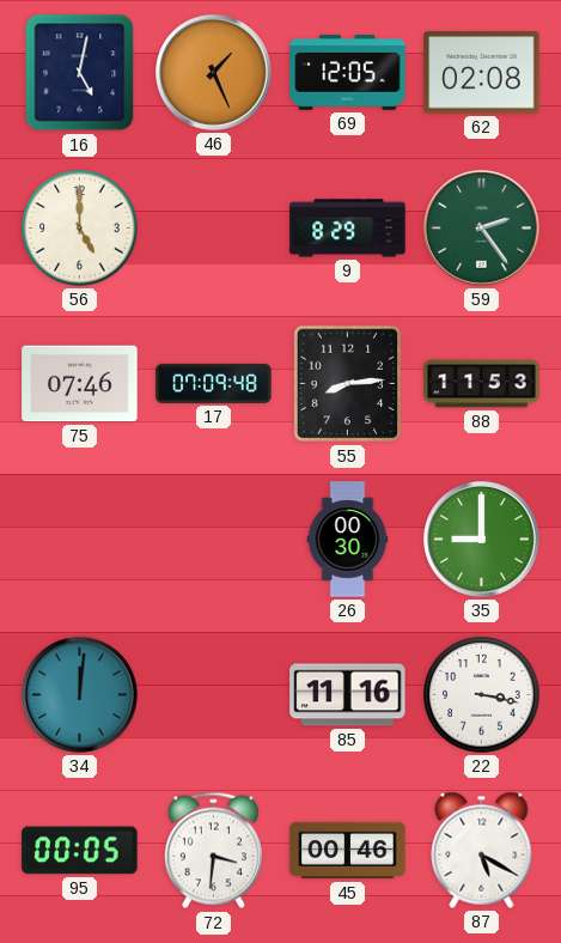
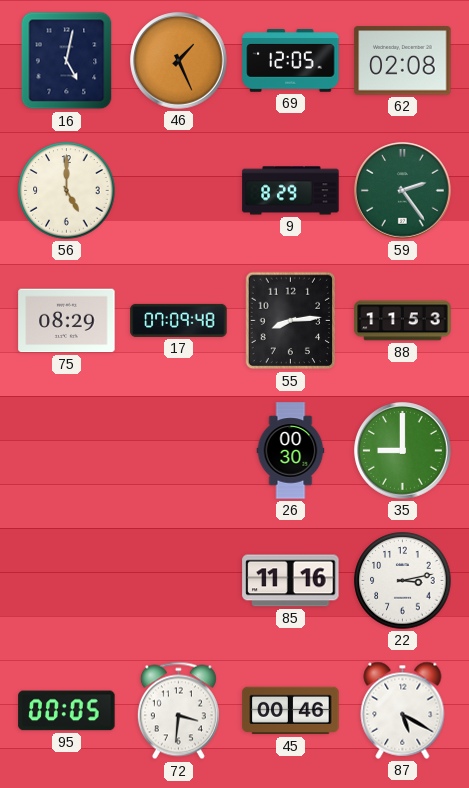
75: 07:46 -> 08:29
34: 12:01 -> none
22: 3:17 -> 3:13
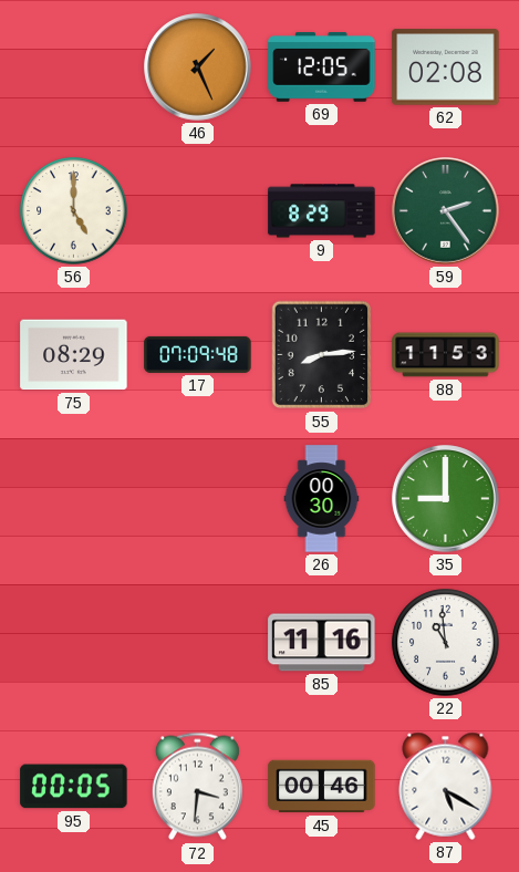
16: 5:02 -> none
22: 3:13 -> 10:59
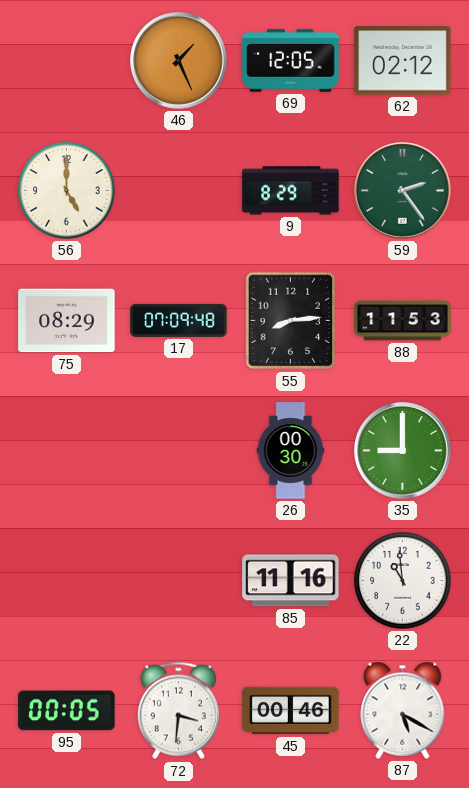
62: 02:08 -> 02:12
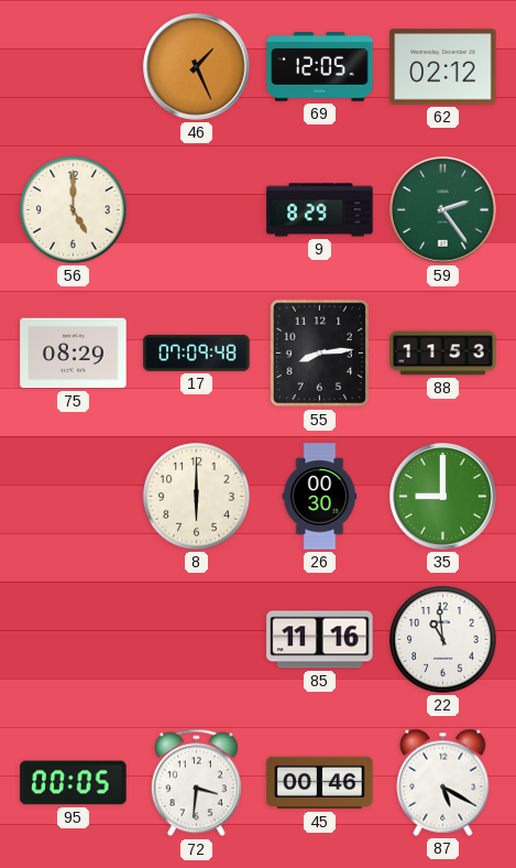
8: none -> 6:00
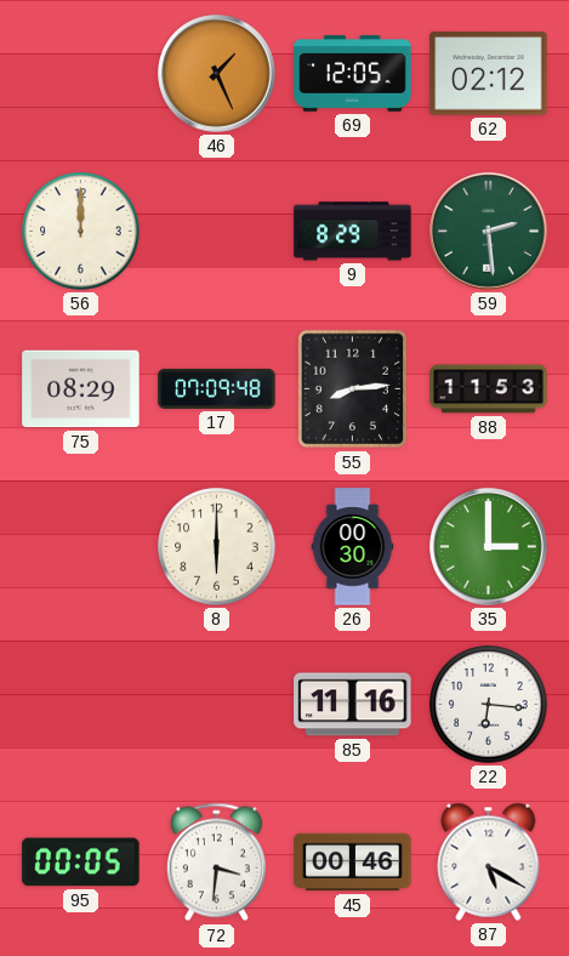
56: 5:00 -> 12:00
59: 2:24 -> 2:29
35: 9:00 -> 3:00
22: 10:59 -> 6:16
